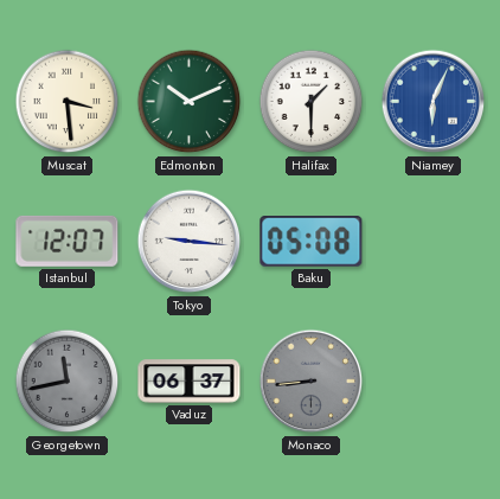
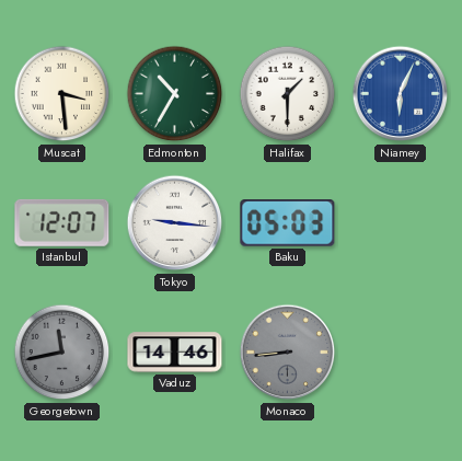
Edmonton: 10:11 -> 10:35
Baku: 05:08 -> 05:03
Vaduz: 06:37 -> 14:46
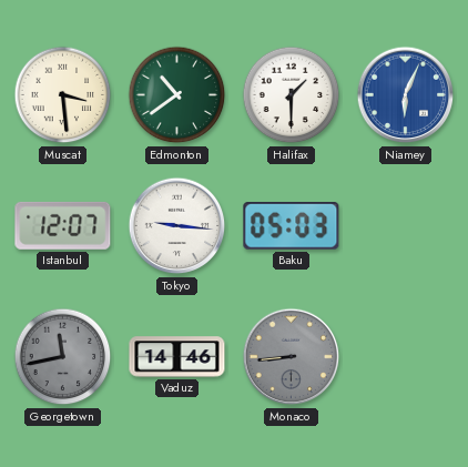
Edmonton: 10:35 -> 10:39
